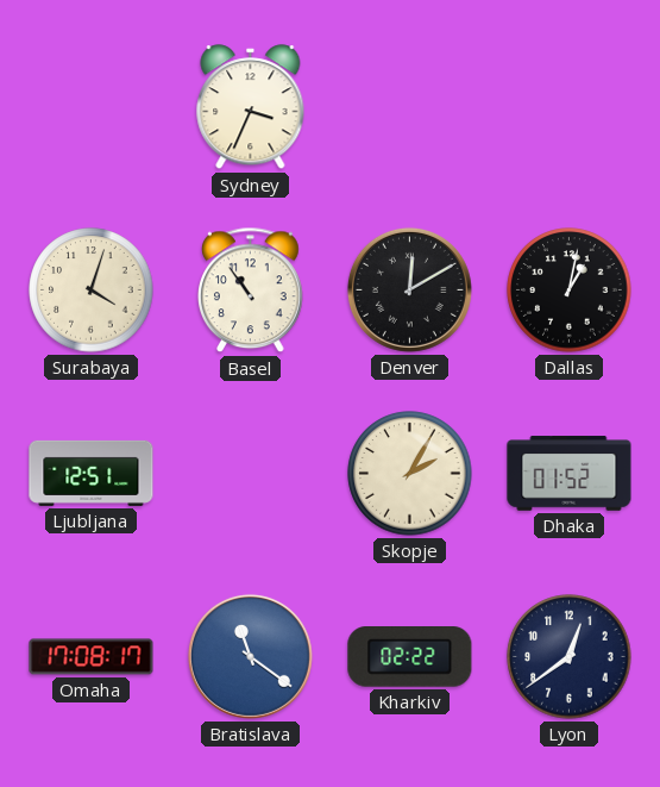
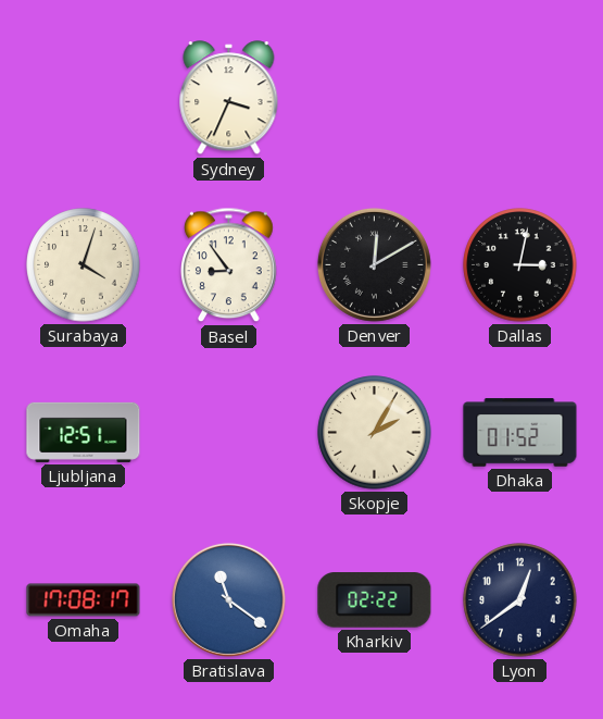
Basel: 10:54 -> 8:54
Dallas: 1:02 -> 3:02
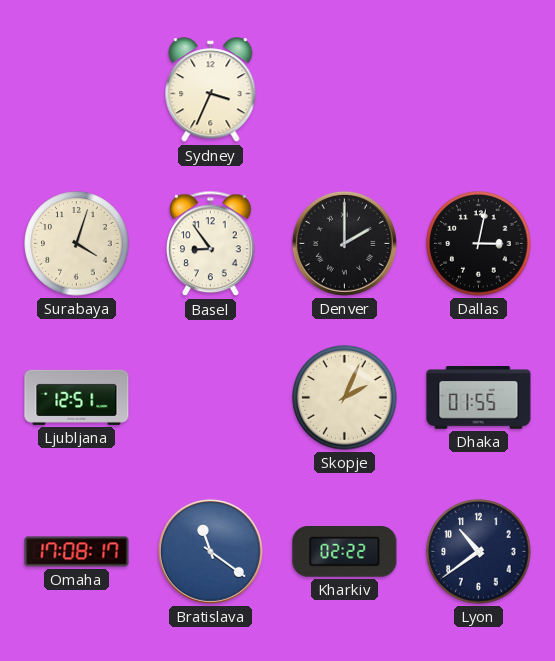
Denver: 12:10 -> 2:00
Skopje: 2:05 -> 2:04
Dhaka: 01:52 -> 01:55
Lyon: 12:39 -> 10:39
